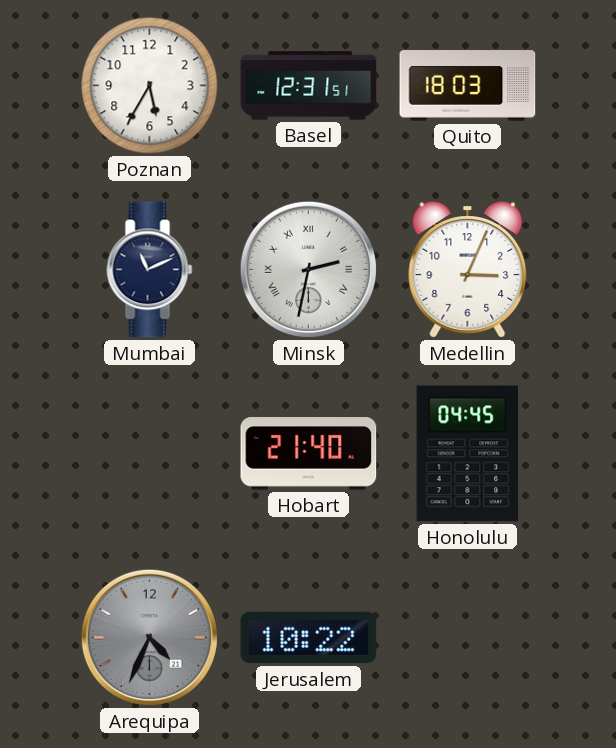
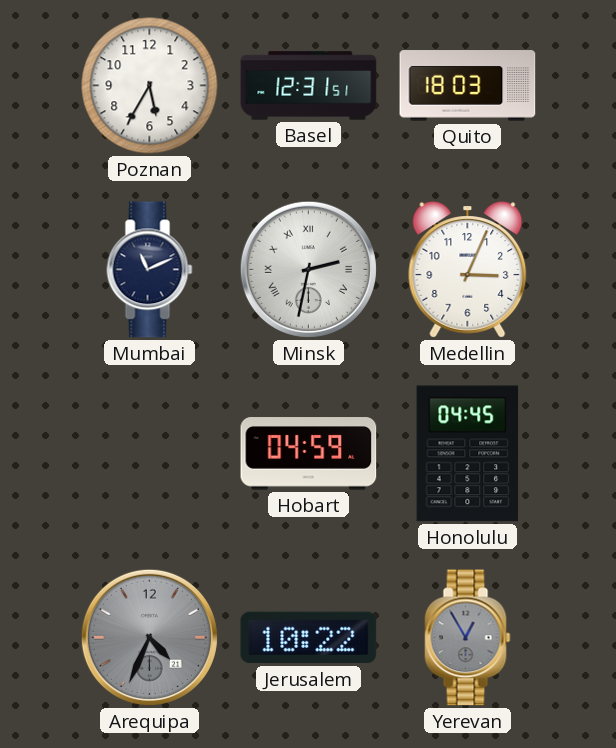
Hobart: 21:40 -> 04:59
Yerevan: none -> 12:55
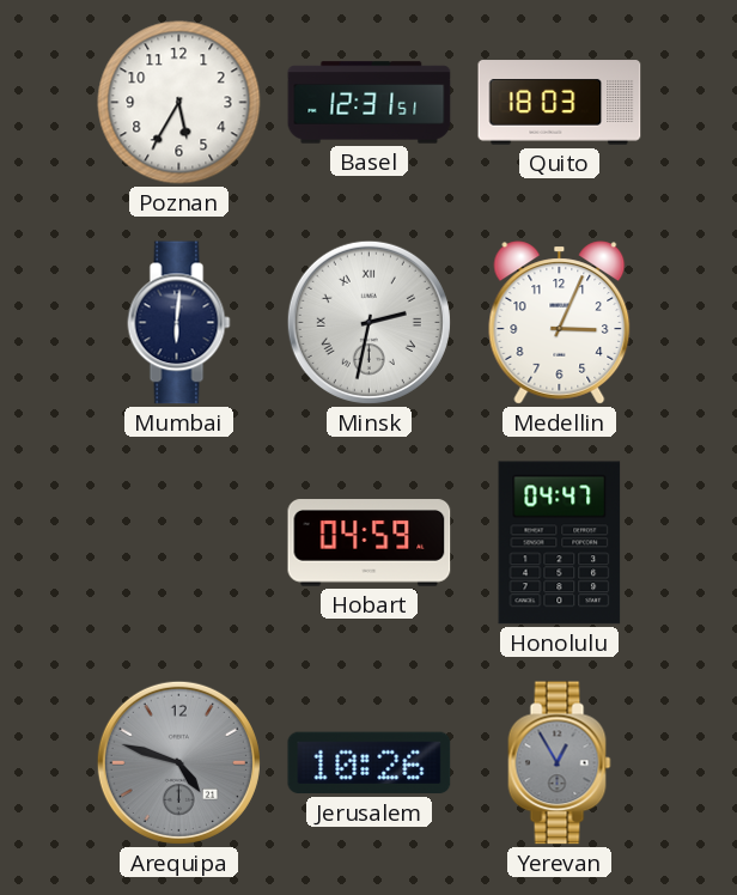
Mumbai: 11:11 -> 6:01
Honolulu: 04:45 -> 04:47
Arequipa: 4:34 -> 4:48
Jerusalem: 10:22 -> 10:26
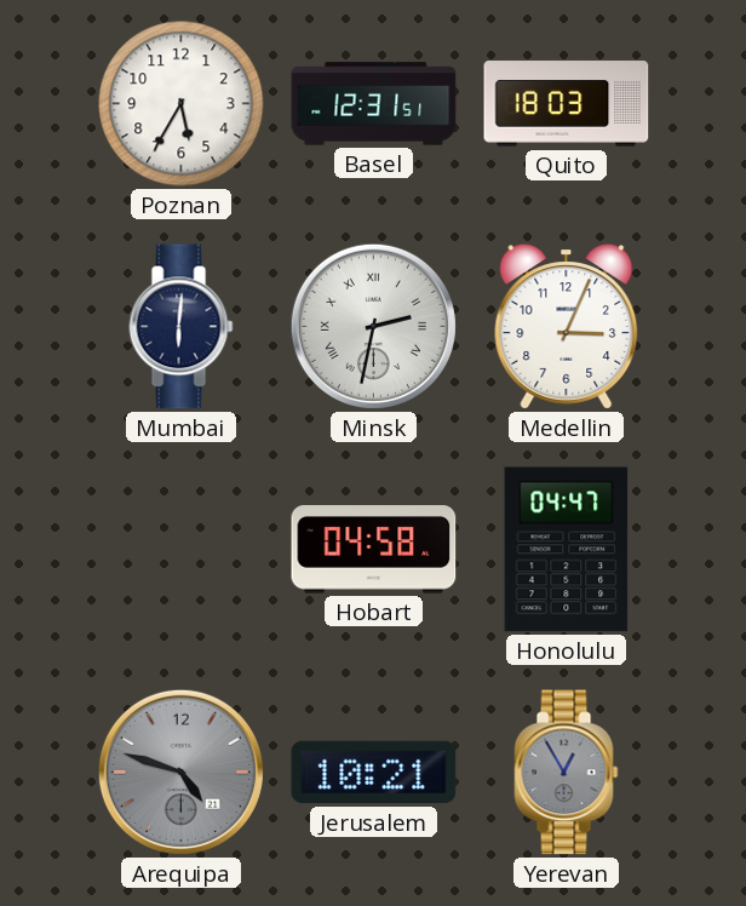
Hobart: 04:59 -> 04:58
Jerusalem: 10:26 -> 10:21
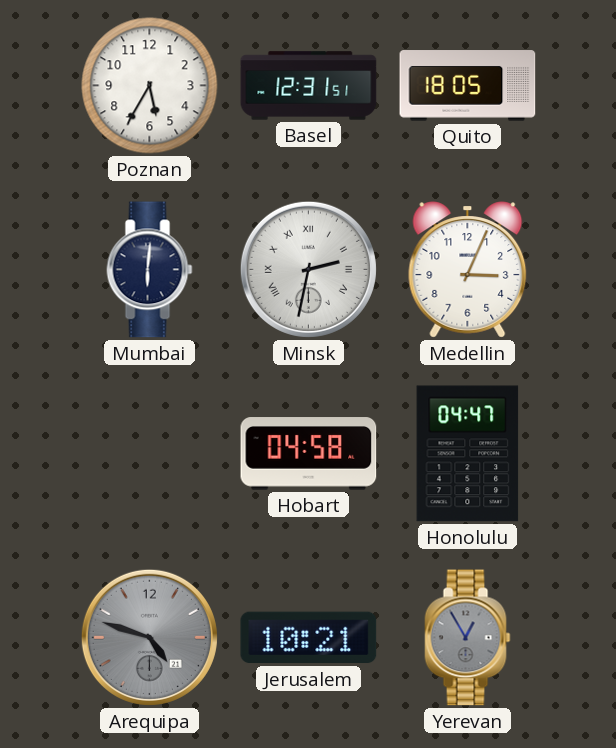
Quito: 18:03 -> 18:05
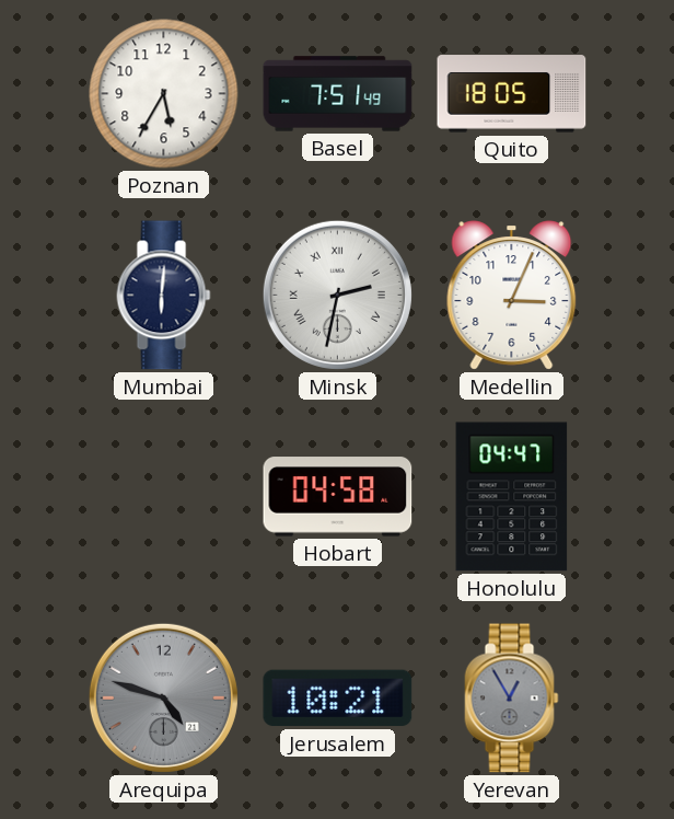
Basel: 12:31 -> 7:51
